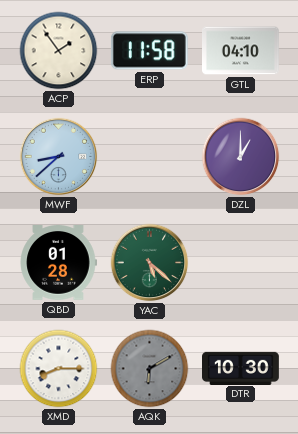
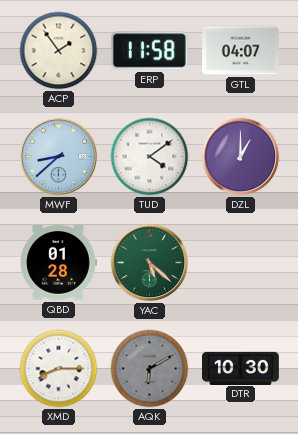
GTL: 04:10 -> 04:07
TUD: none -> 4:09
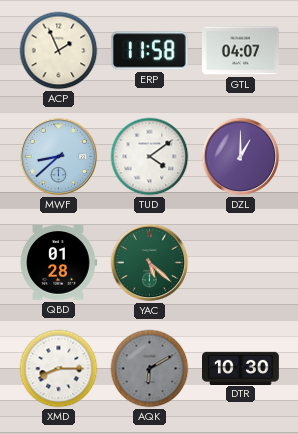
ACP: 1:54 -> 1:56
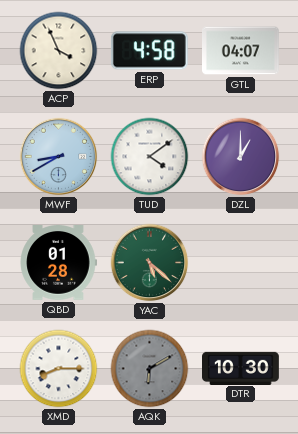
ACP: 1:56 -> 3:56
ERP: 11:58 -> 4:58
MWF: 8:38 -> 8:40
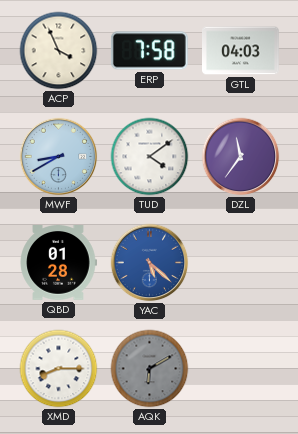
ERP: 4:58 -> 7:58
GTL: 04:07 -> 04:03
DZL: 1:00 -> 11:36
YAC dial: green -> blue
DTR: 10:30 -> none
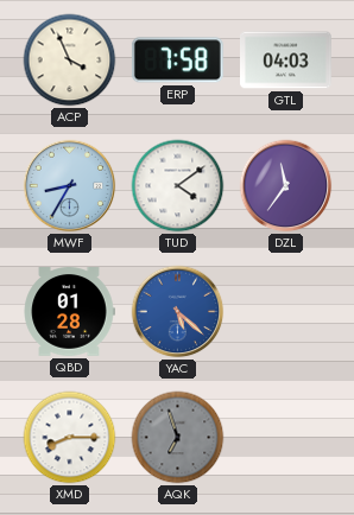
MWF: 8:40 -> 8:35
AQK: 6:10 -> 6:57
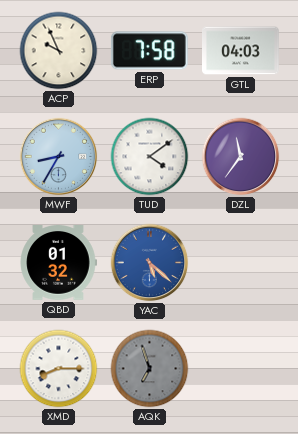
ACP: 3:56 -> 9:56
QBD: 01:28 -> 01:32
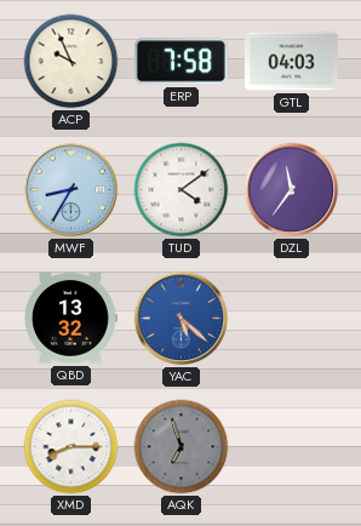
QBD: 01:32 -> 13:32
